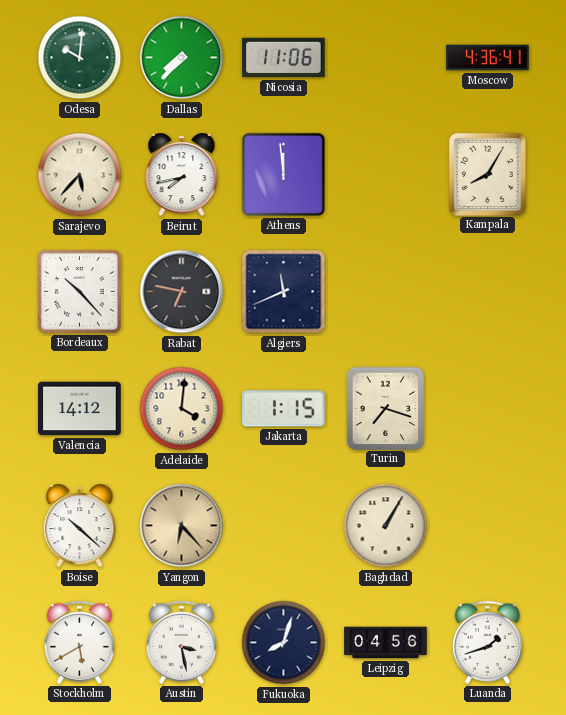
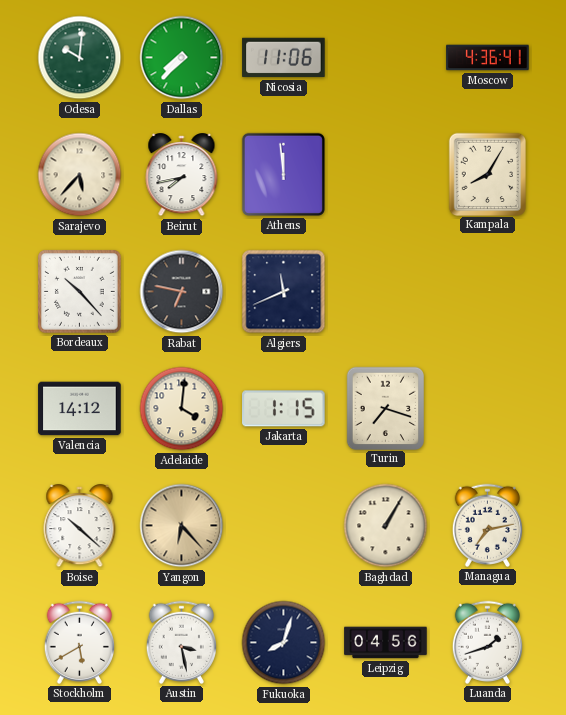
Managua: none -> 7:13
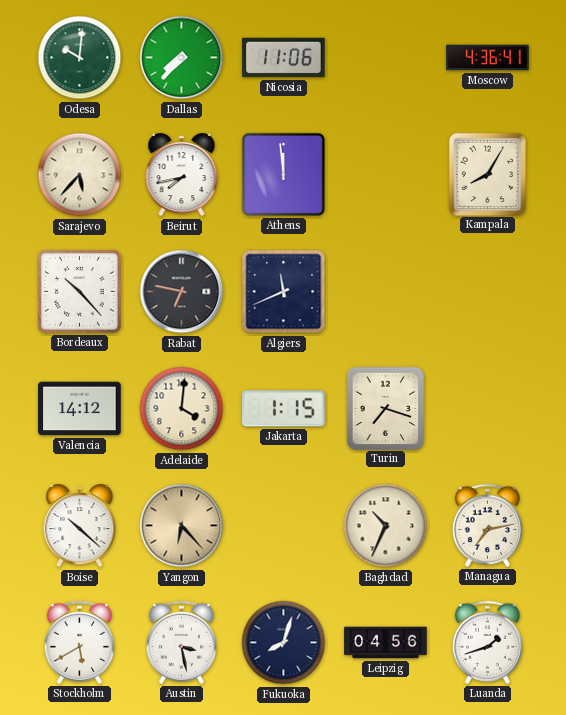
Baghdad: 1:05 -> 10:34
